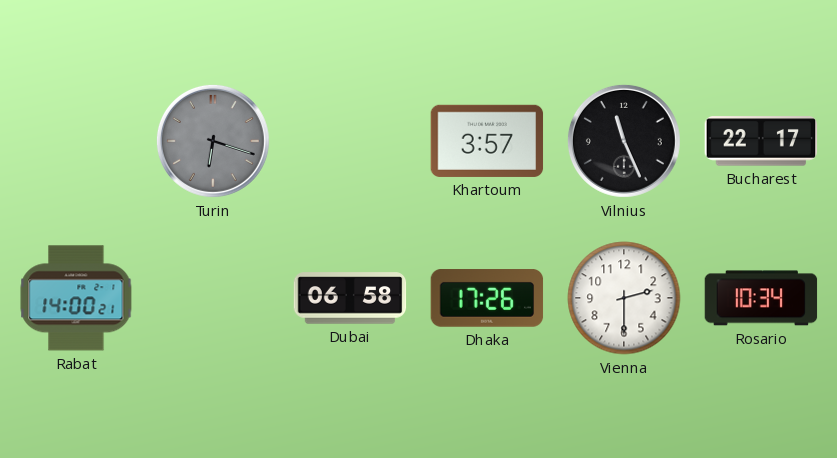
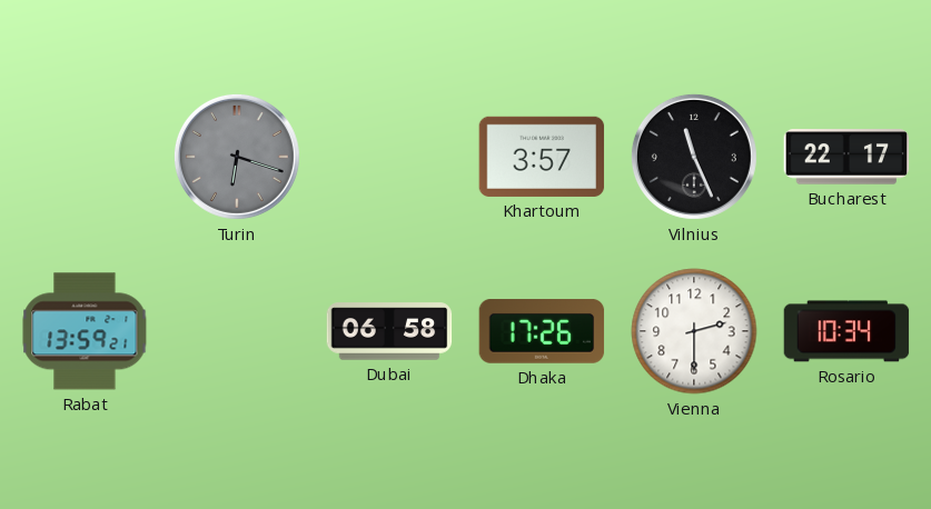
Rabat: 14:00 -> 13:59
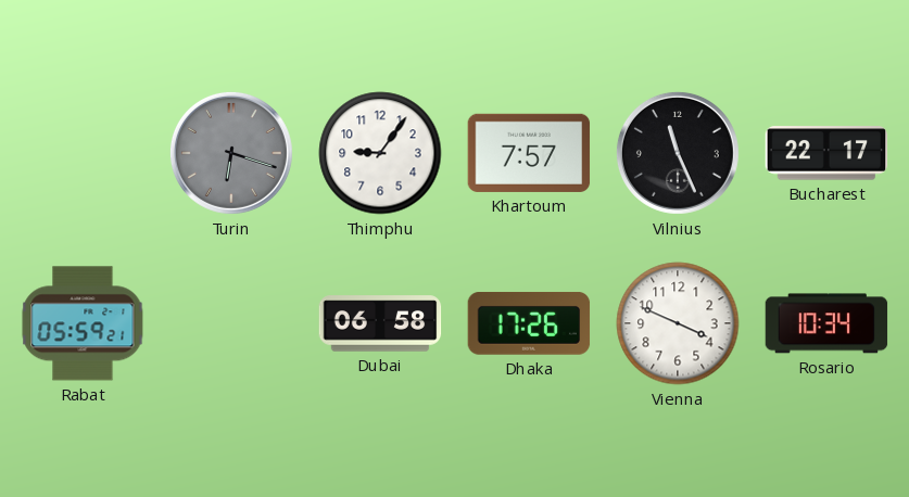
Thimphu: none -> 9:06
Khartoum: 3:57 -> 7:57
Rabat: 13:59 -> 05:59
Vienna: 2:30 -> 3:49
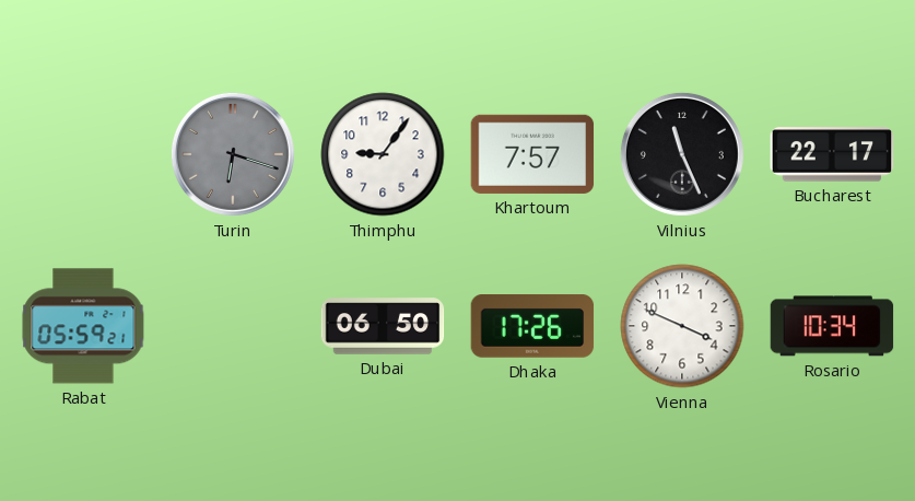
Dubai: 06:58 -> 06:50
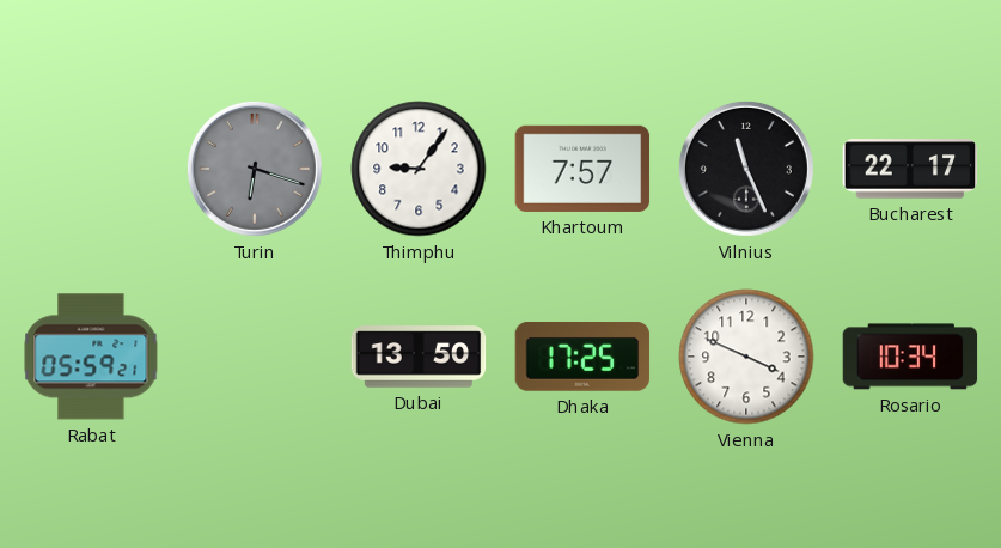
Dubai: 06:50 -> 13:50
Dhaka: 17:26 -> 17:25
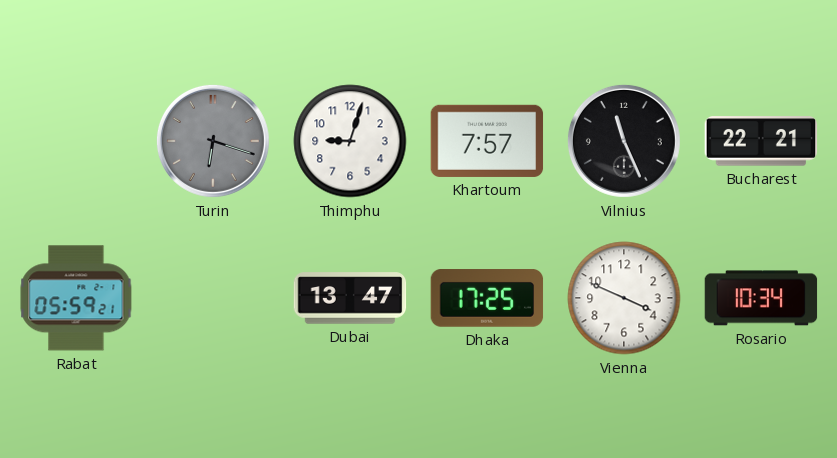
Thimphu: 9:06 -> 9:03
Bucharest: 22:17 -> 22:21
Dubai: 13:50 -> 13:47
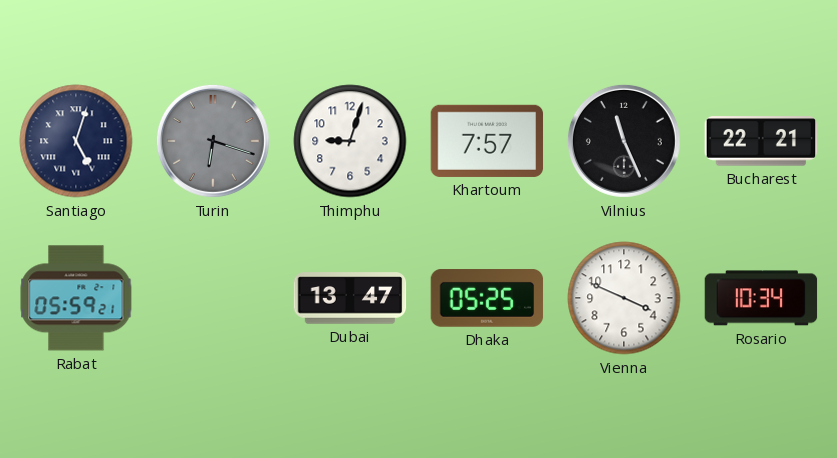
Santiago: none -> 5:03
Dhaka: 17:25 -> 05:25
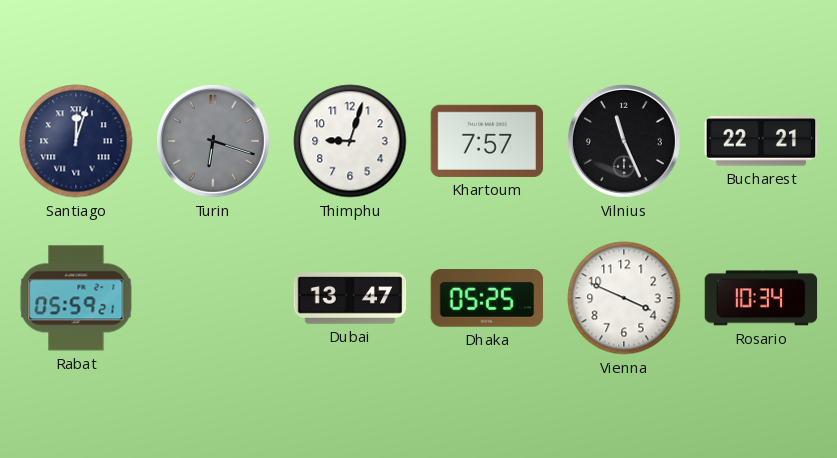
Santiago: 5:03 -> 12:03
